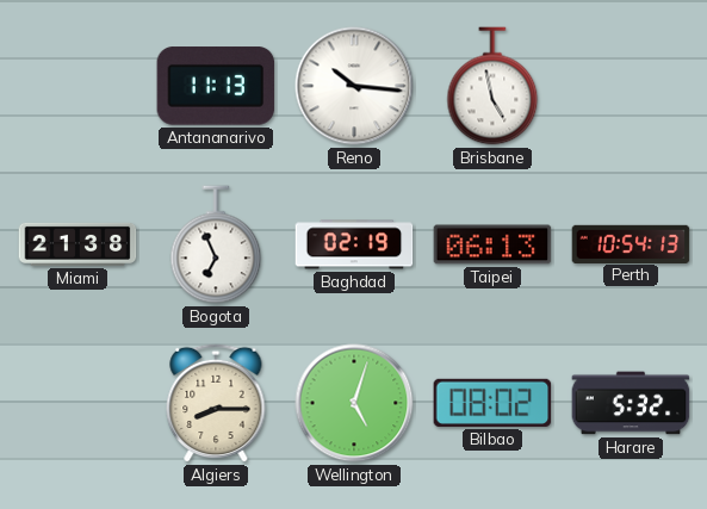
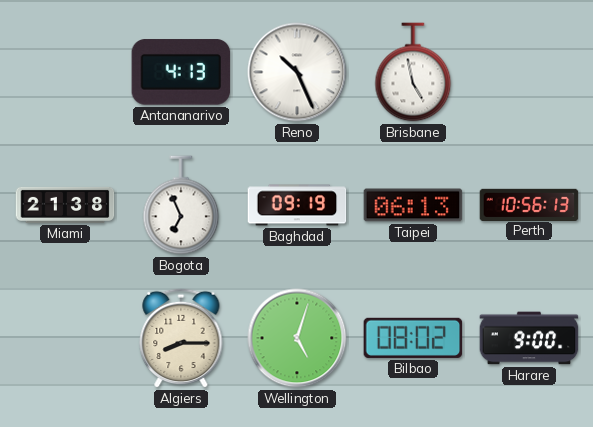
Antananarivo: 11:13 -> 4:13
Reno: 10:16 -> 10:26
Baghdad: 02:19 -> 09:19
Perth: 10:54 -> 10:56
Harare: 5:32 -> 9:00
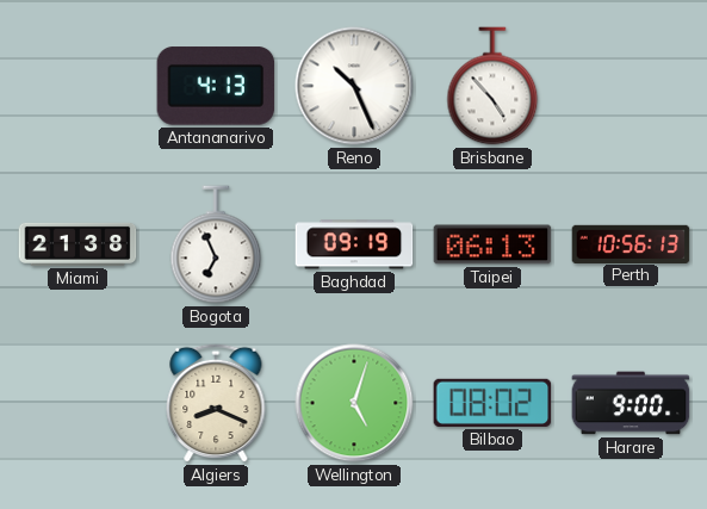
Brisbane: 4:58 -> 4:53
Algiers: 8:15 -> 8:19
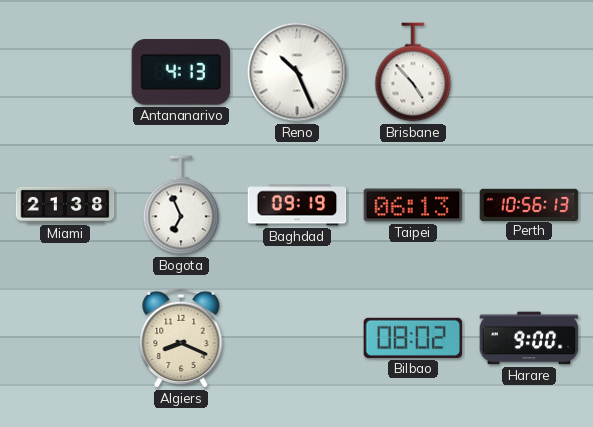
Wellington: 5:03 -> none
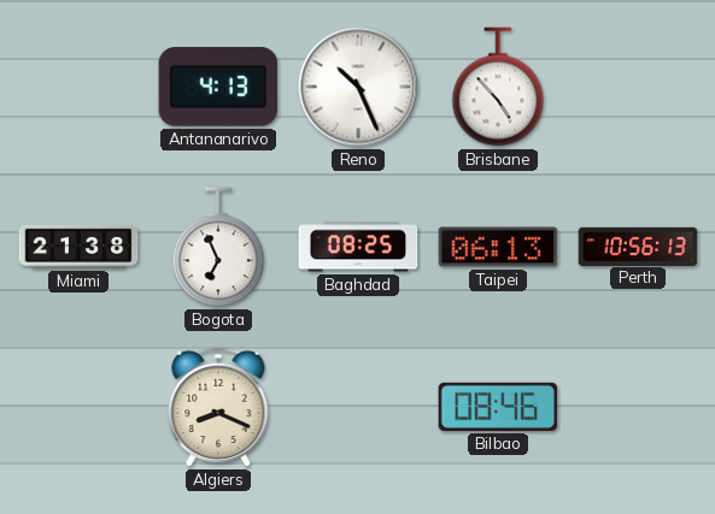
Baghdad: 09:19 -> 08:25
Bilbao: 08:02 -> 08:46
Harare: 9:00 -> none
